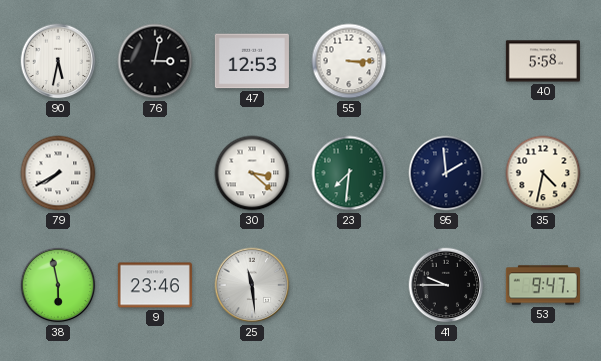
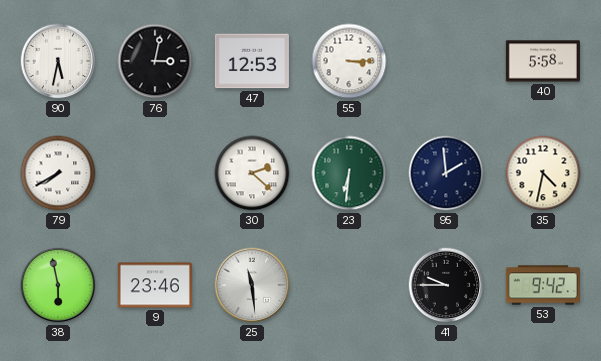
30: 3:22 -> 2:22
23: 7:31 -> 6:31
53: 9:47 -> 9:42
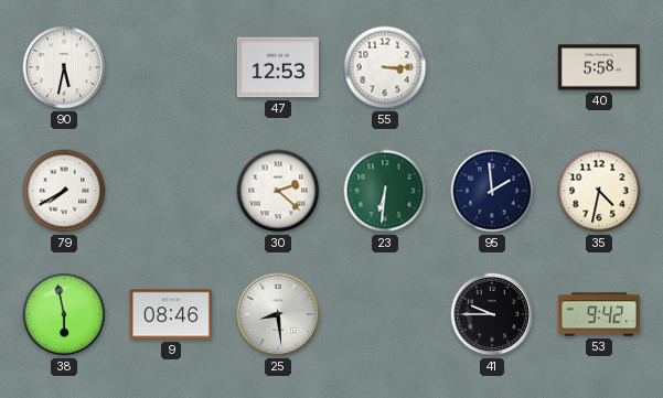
76: 3:02 -> none
9: 23:46 -> 08:46
25: 11:29 -> 8:29
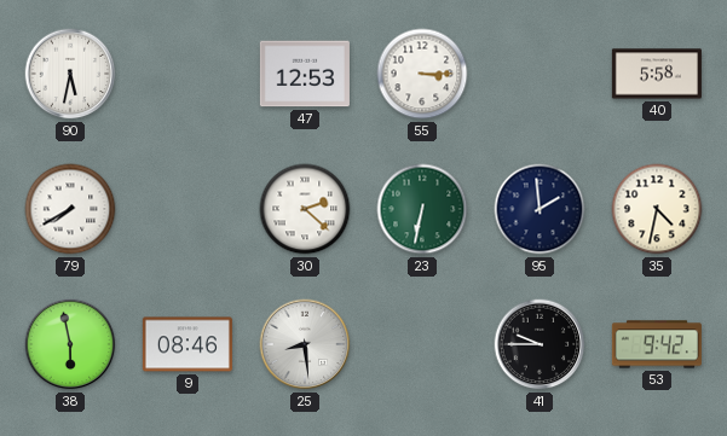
23: 6:31 -> 6:32
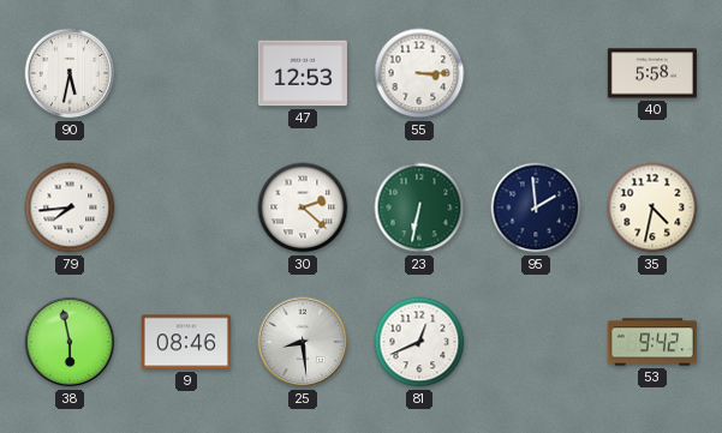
79: 7:40 -> 7:44
81: none -> 12:41
41: 9:45 -> none
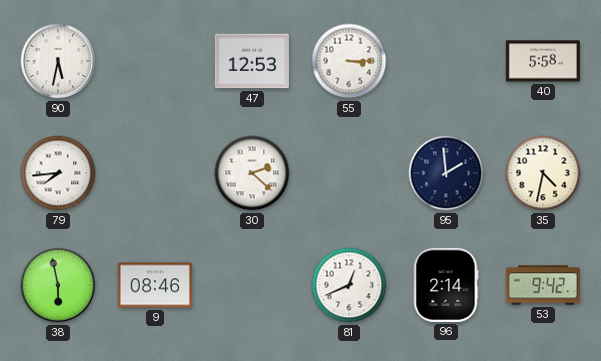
23: 6:32 -> none
25: 8:29 -> none
96: none -> 2:14
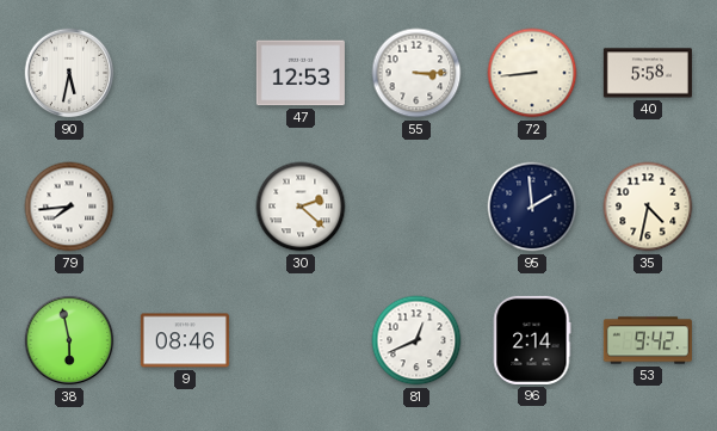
72: none -> 8:44
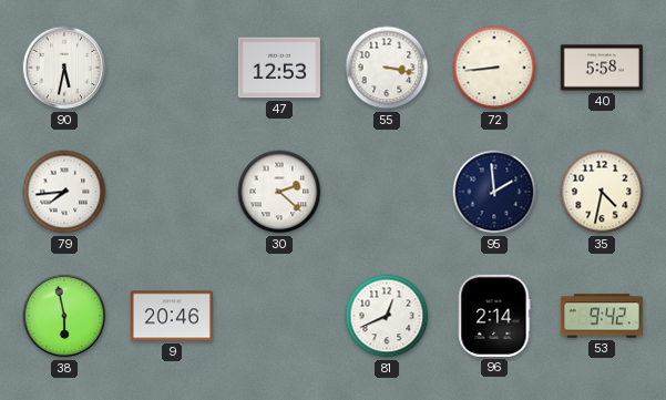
55: 3:15 -> 3:17
9: 08:46 -> 20:46
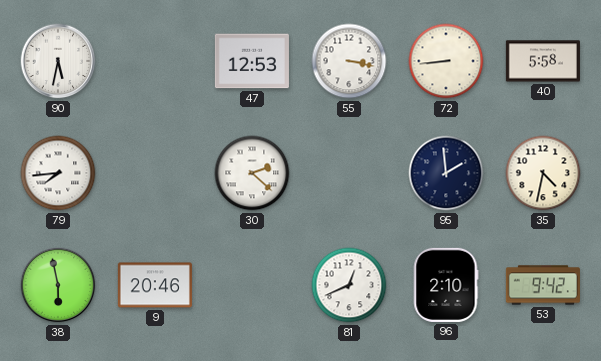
96: 2:14 -> 2:10
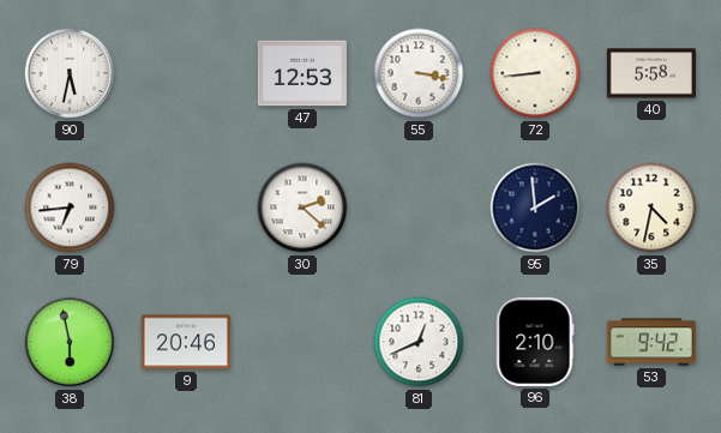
79: 7:44 -> 6:44
